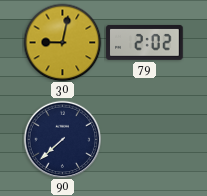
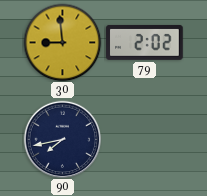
30: 9:02 -> 8:59
90: 7:38 -> 7:43
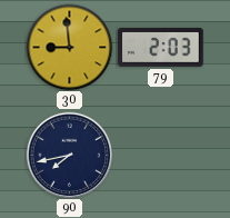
79: 2:02 -> 2:03
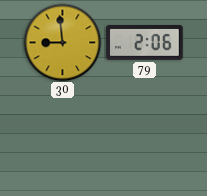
79: 2:03 -> 2:06
90: 7:43 -> none
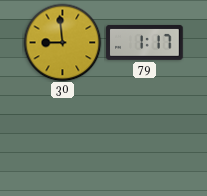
79: 2:06 -> 1:17
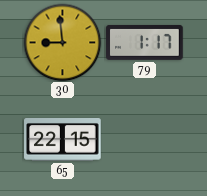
65: none -> 22:15
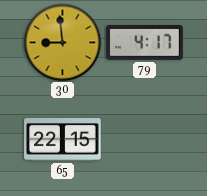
79: 1:17 -> 4:17
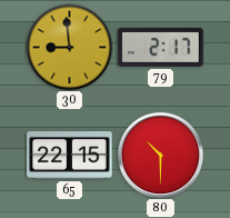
79: 4:17 -> 2:17
80: none -> 10:30
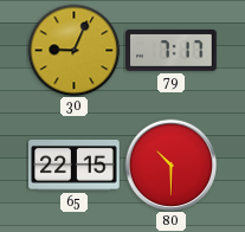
30: 8:59 -> 9:04
79: 2:17 -> 7:17
